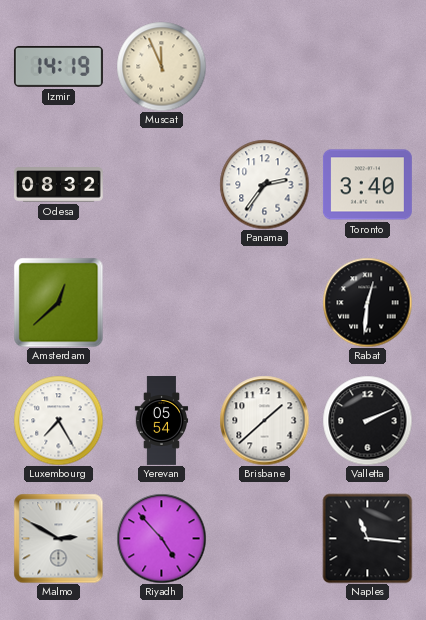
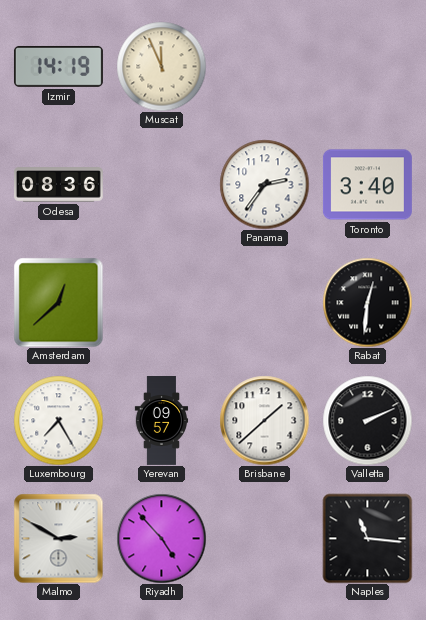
Odesa: 08:32 -> 08:36
Yerevan: 05:54 -> 09:57
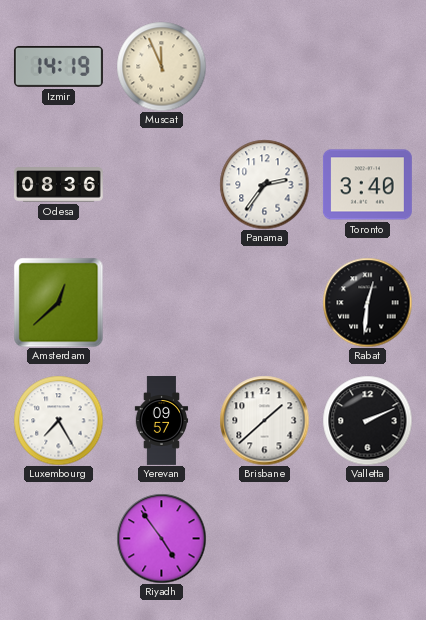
Malmo: 2:50 -> none
Riyadh: 4:53 -> 4:54
Naples: 11:16 -> none
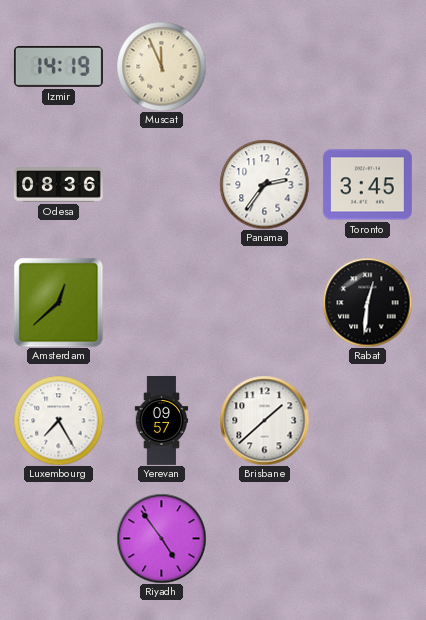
Toronto: 3:40 -> 3:45
Valletta: 2:11 -> none
